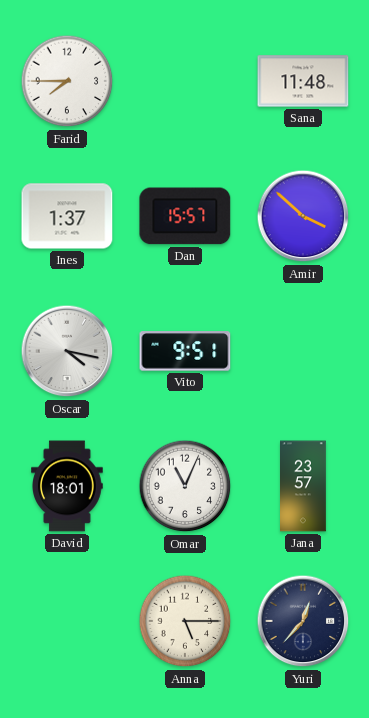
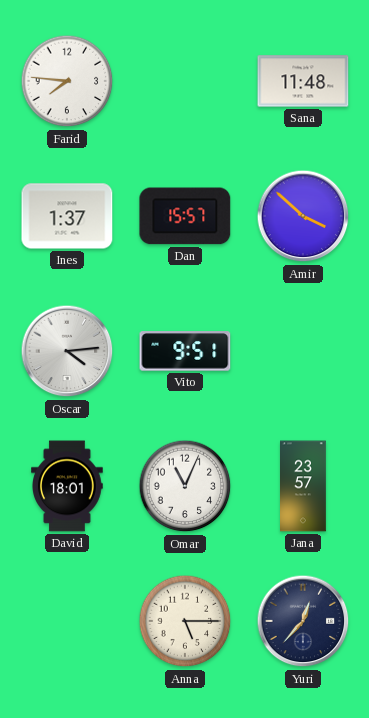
Farid: 7:45 -> 7:46
Oscar: 4:17 -> 4:14
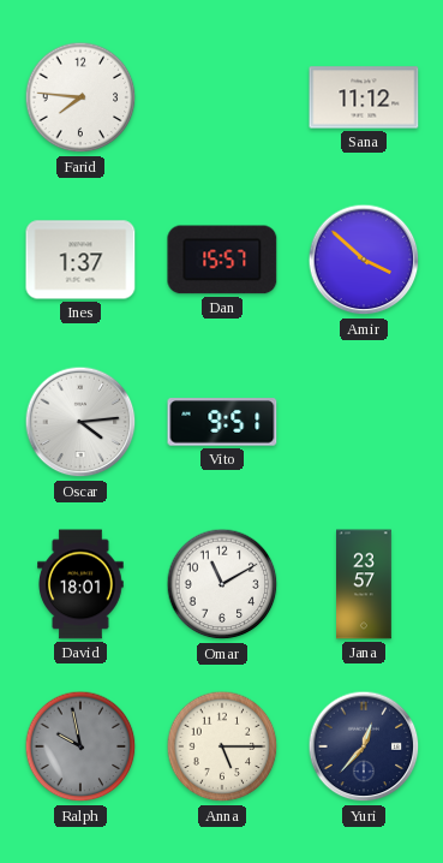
Sana: 11:48 -> 11:12
Omar: 11:04 -> 11:10
Ralph: none -> 9:58
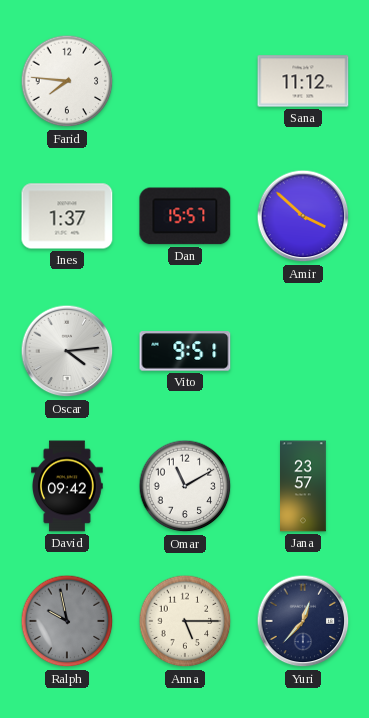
David: 18:01 -> 09:42
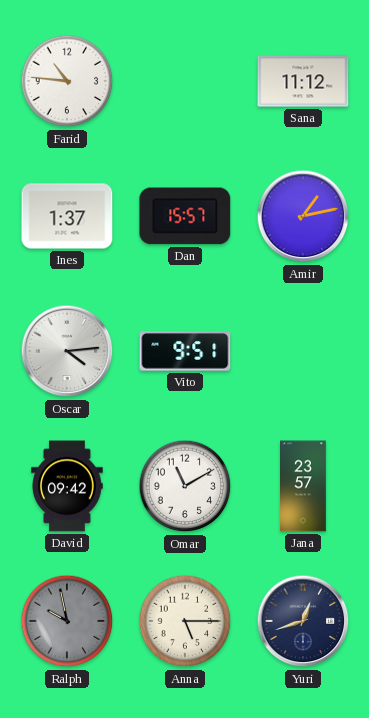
Farid: 7:46 -> 10:46
Amir: 3:52 -> 1:13
Yuri: 12:37 -> 12:42
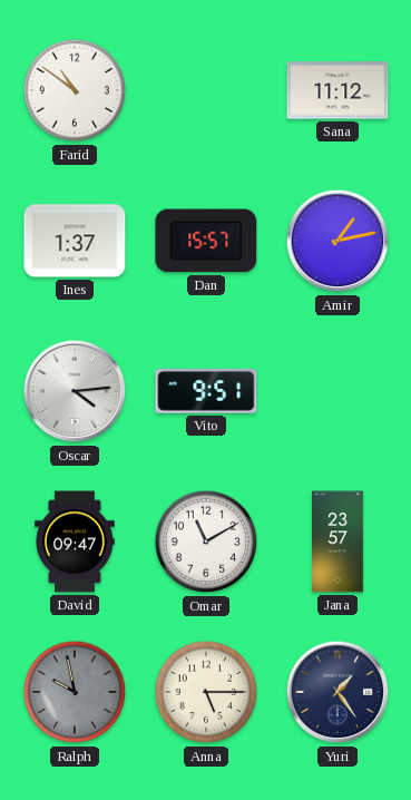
Farid: 10:46 -> 10:51
David: 09:42 -> 09:47
Yuri: 12:42 -> 1:24
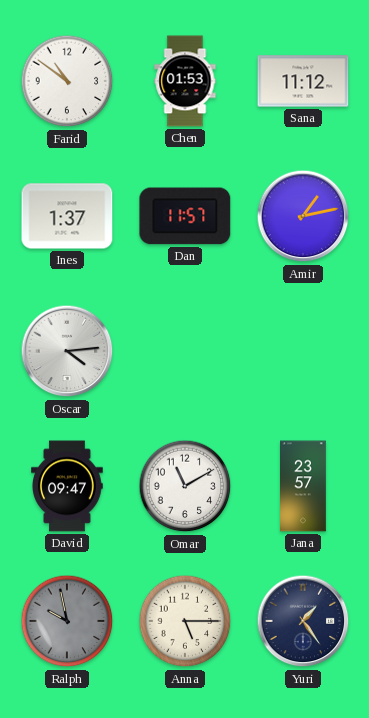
Chen: none -> 01:53
Dan: 15:57 -> 11:57
Vito: 9:51 -> none
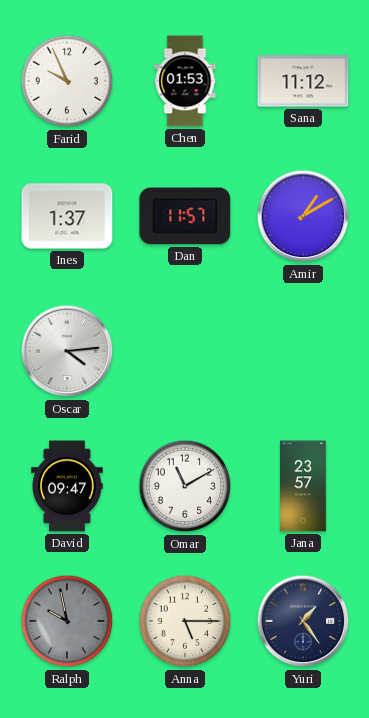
Farid: 10:51 -> 9:56
Amir: 1:13 -> 1:10
